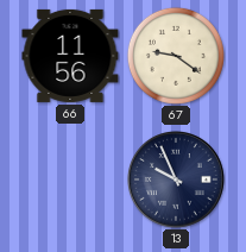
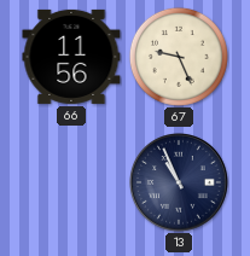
67: 9:21 -> 9:26
13: 9:56 -> 10:56
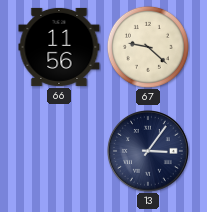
67: 9:26 -> 9:22
13: 10:56 -> 3:06
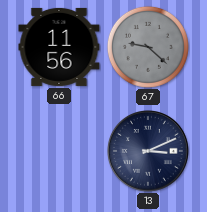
67 dial: cream -> grey
13: 3:06 -> 3:11
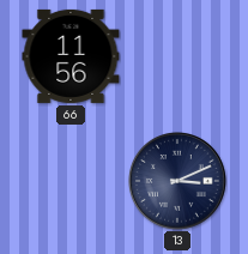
67: 9:22 -> none
